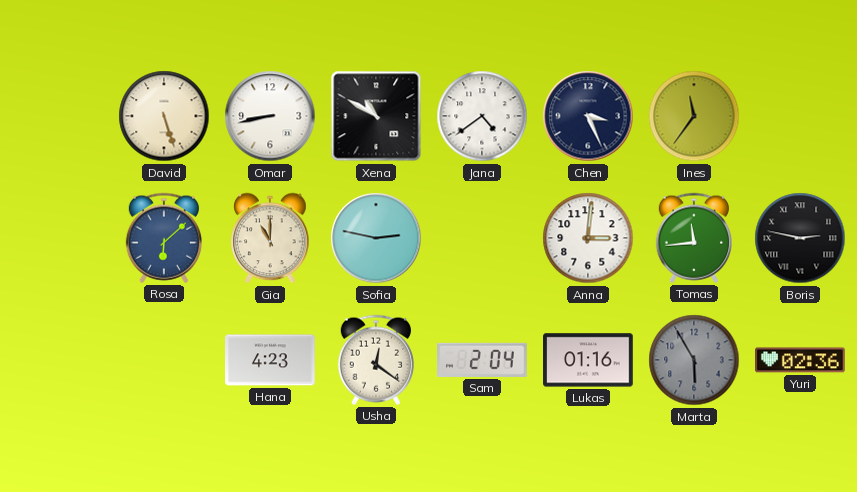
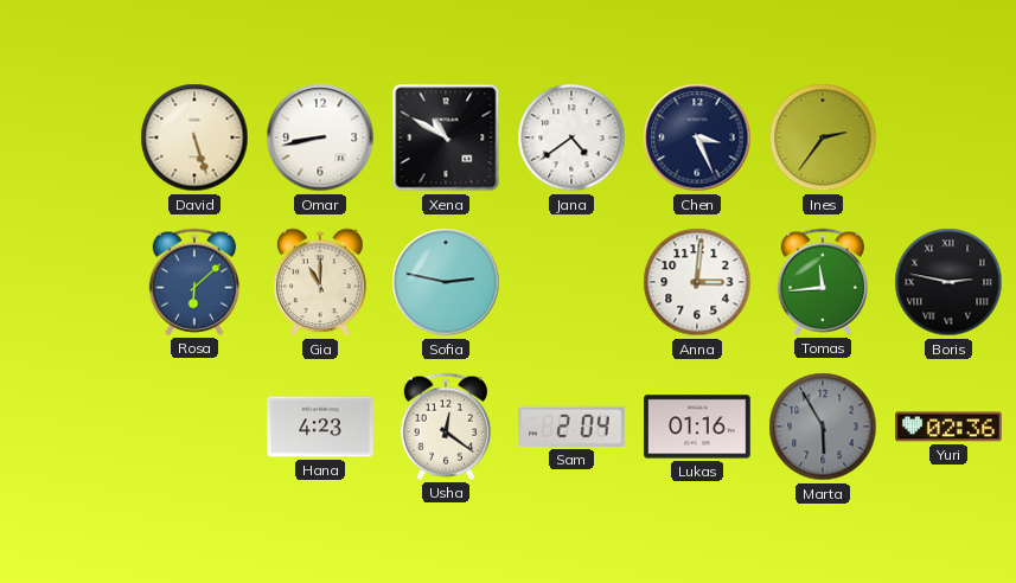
Ines: 11:36 -> 2:36
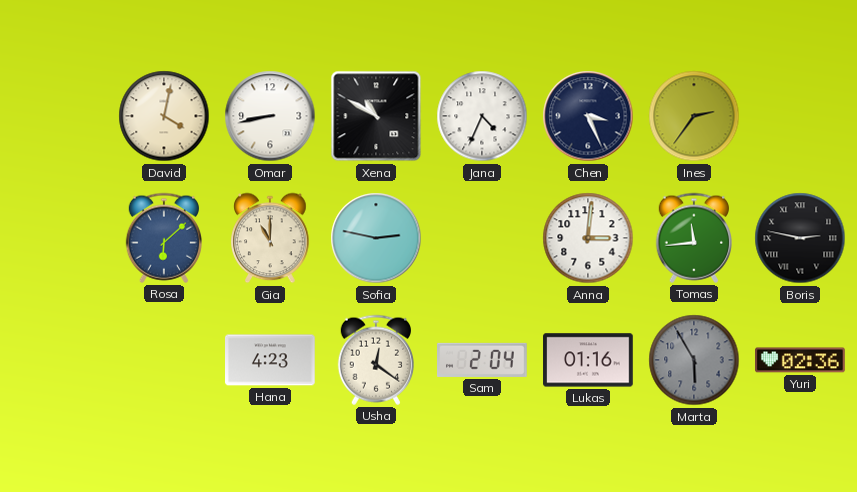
David: 5:27 -> 4:02
Jana: 4:39 -> 4:34
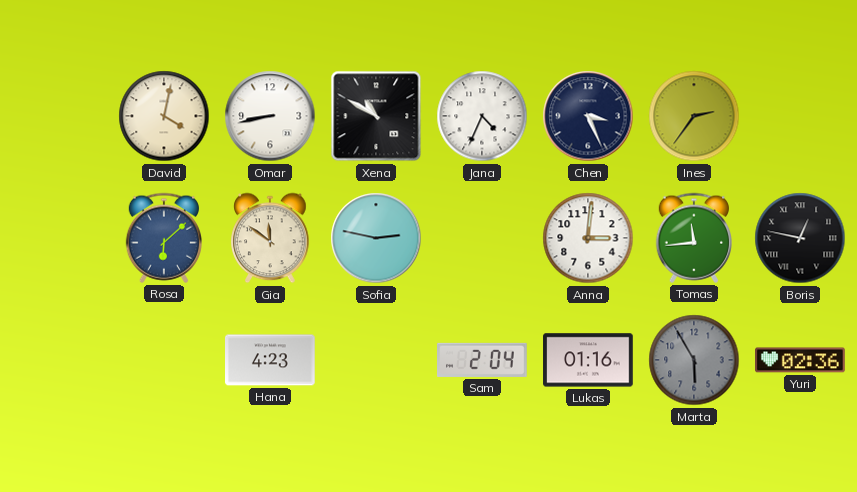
Gia: 11:00 -> 11:51
Boris: 2:47 -> 12:47
Usha: 12:21 -> none
